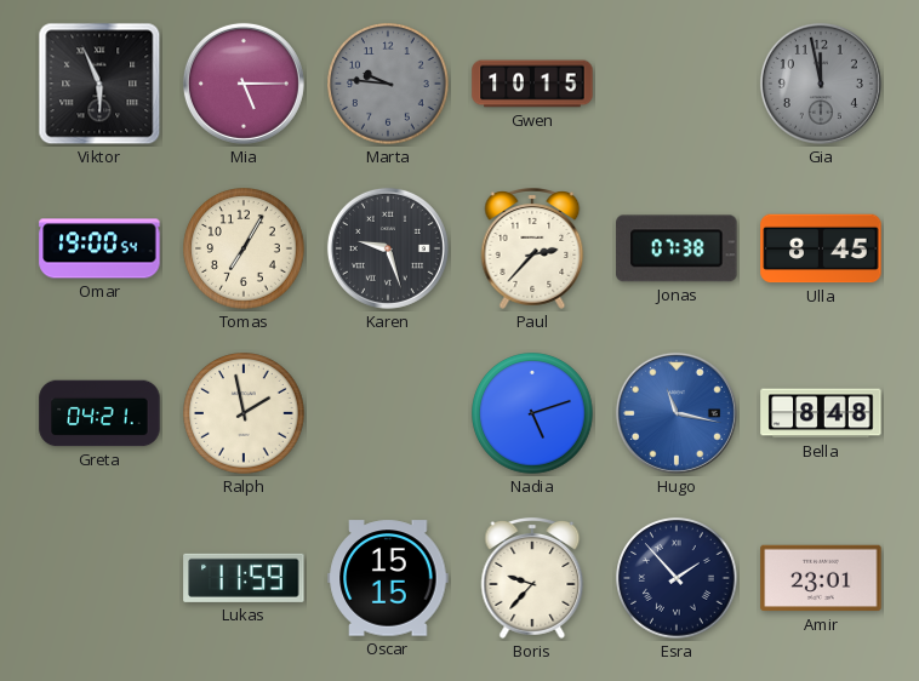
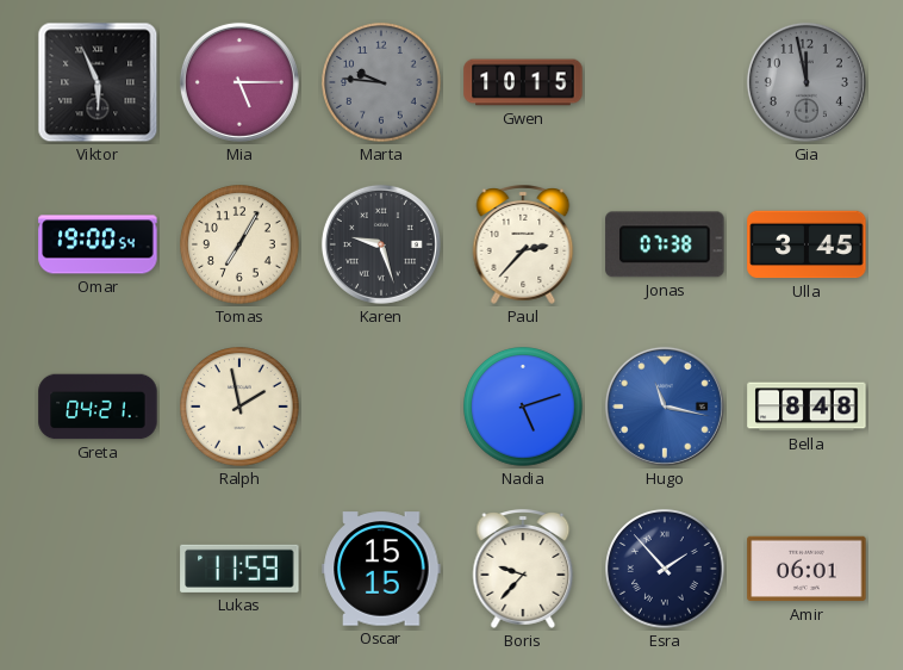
Ulla: 8:45 -> 3:45
Amir: 23:01 -> 06:01
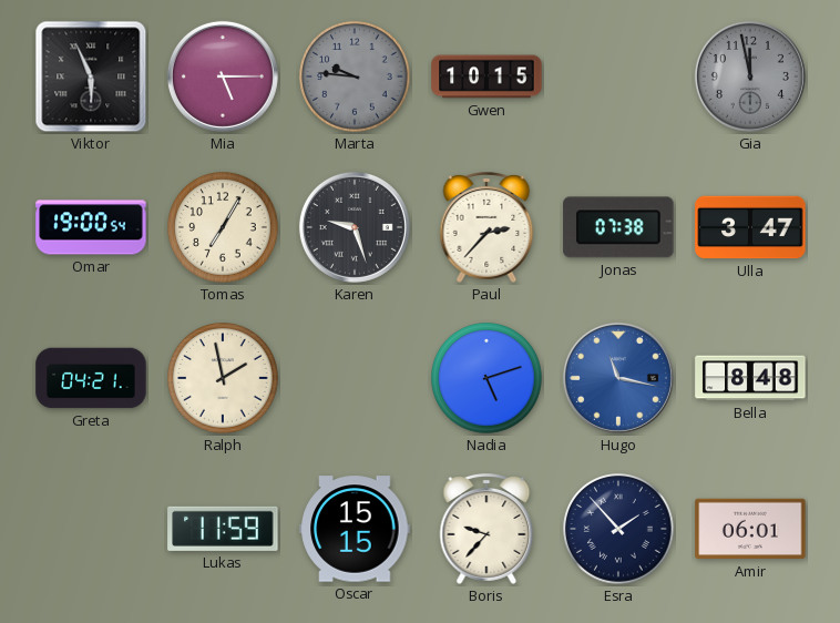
Ulla: 3:45 -> 3:47
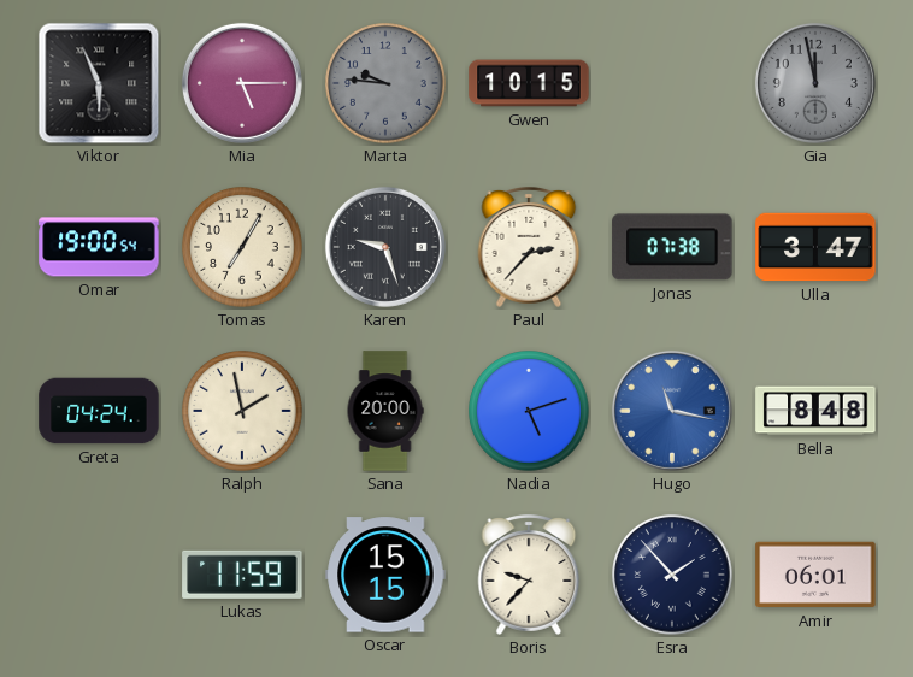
Greta: 04:21 -> 04:24
Sana: none -> 20:00
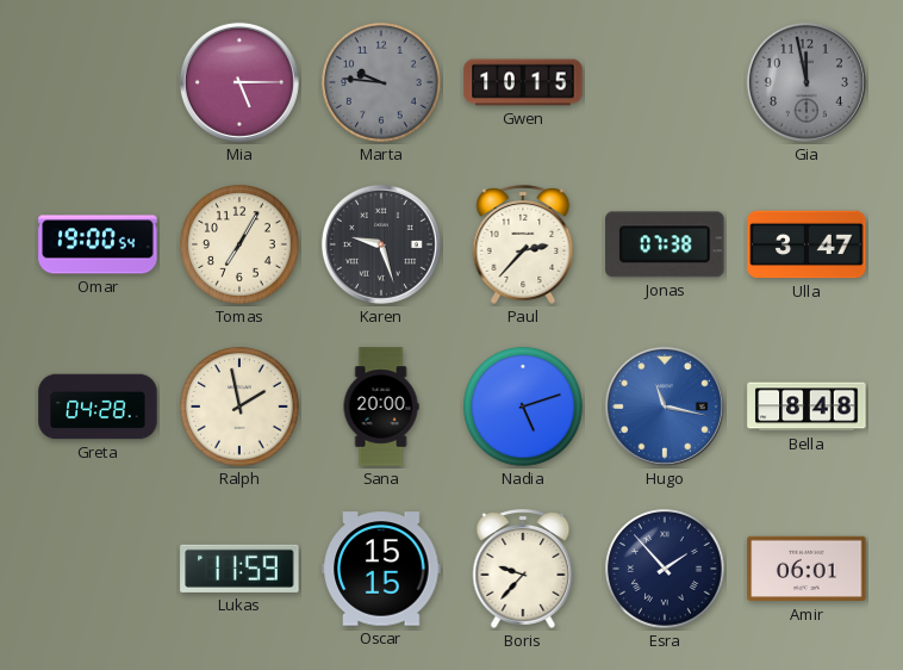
Viktor: 5:56 -> none
Greta: 04:24 -> 04:28
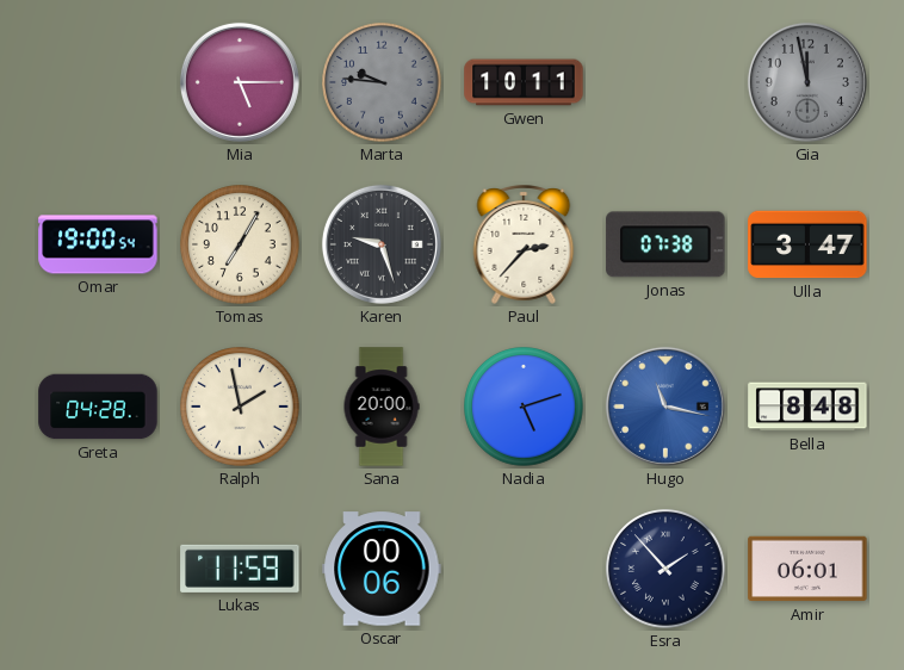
Gwen: 10:15 -> 10:11
Oscar: 15:15 -> 00:06
Boris: 9:37 -> none
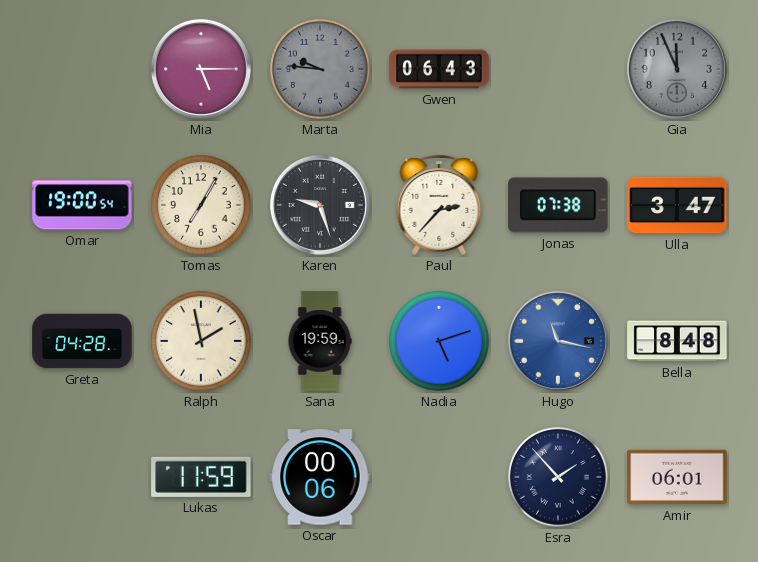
Gwen: 10:11 -> 06:43
Gia: 11:58 -> 11:56
Sana: 20:00 -> 19:59
